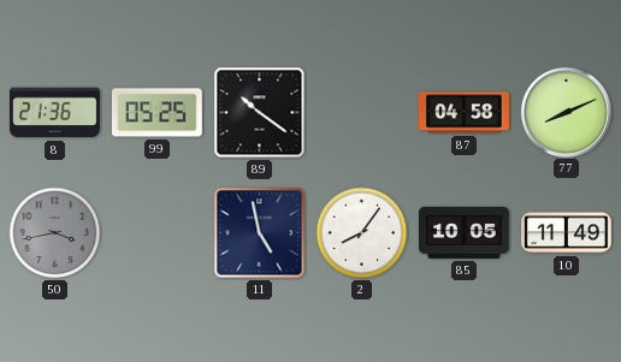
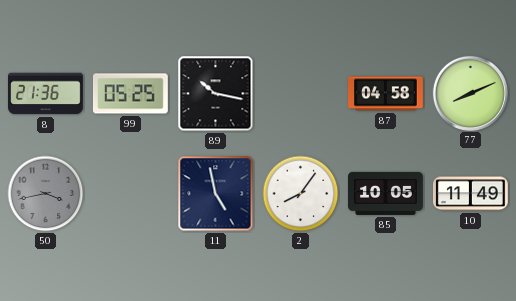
89: 10:21 -> 10:17
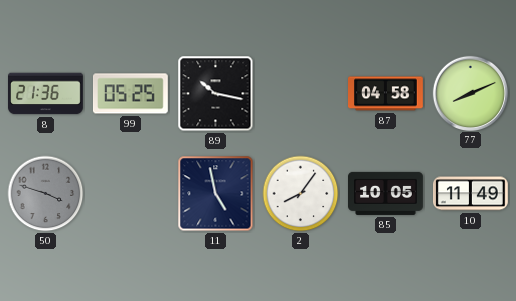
50: 3:43 -> 3:48
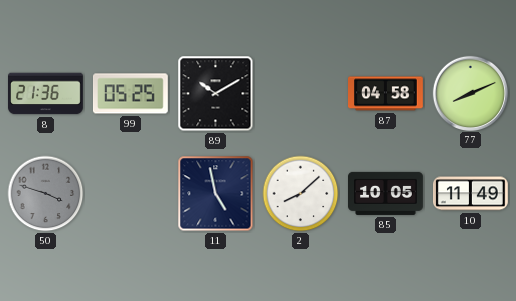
89: 10:17 -> 10:10
2: 8:06 -> 8:08
